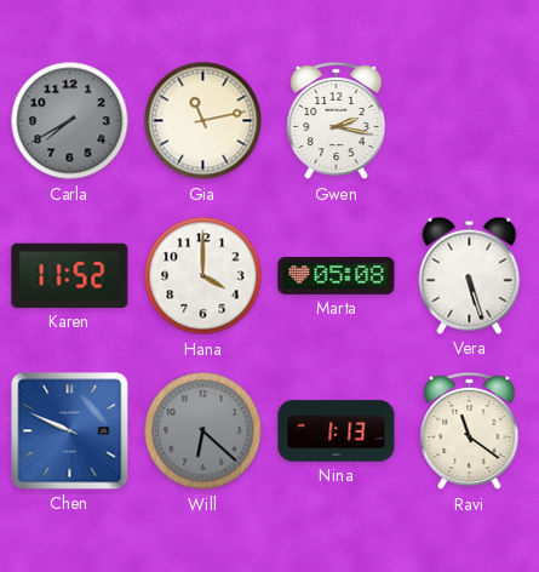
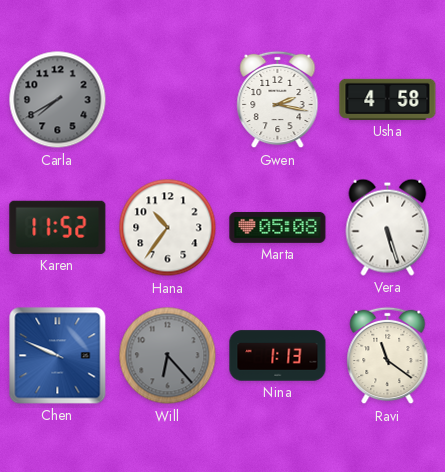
Gia: 11:13 -> none
Usha: none -> 4:58
Hana: 4:00 -> 10:36
Will: 6:22 -> 6:23
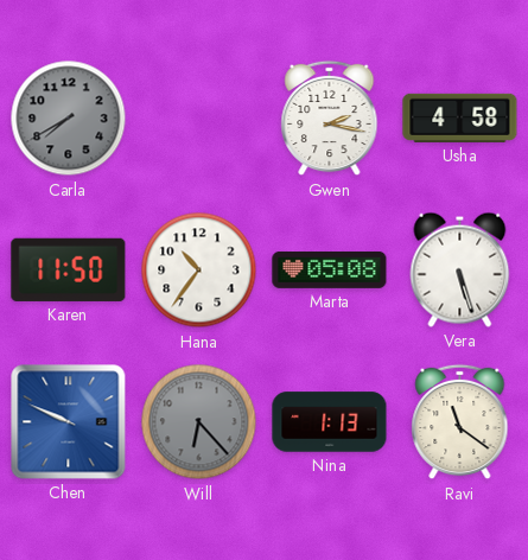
Karen: 11:52 -> 11:50
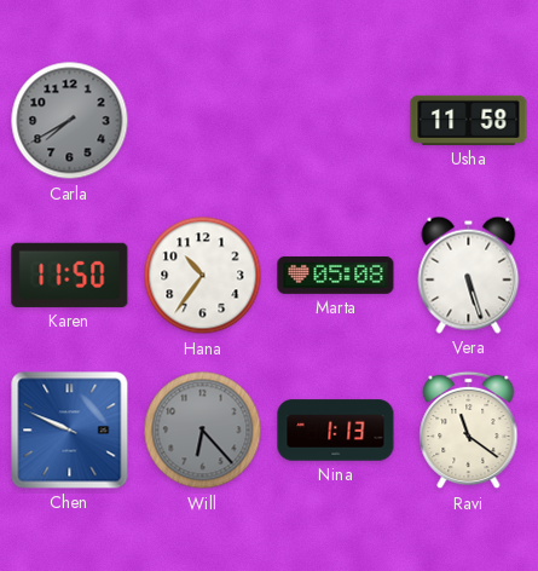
Gwen: 2:17 -> none
Usha: 4:58 -> 11:58
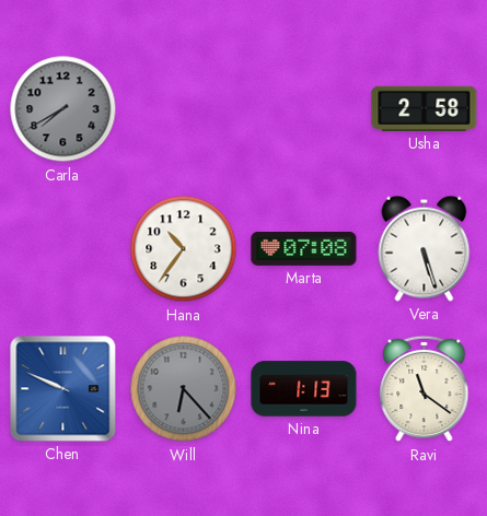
Usha: 11:58 -> 2:58
Karen: 11:50 -> none
Marta: 05:08 -> 07:08
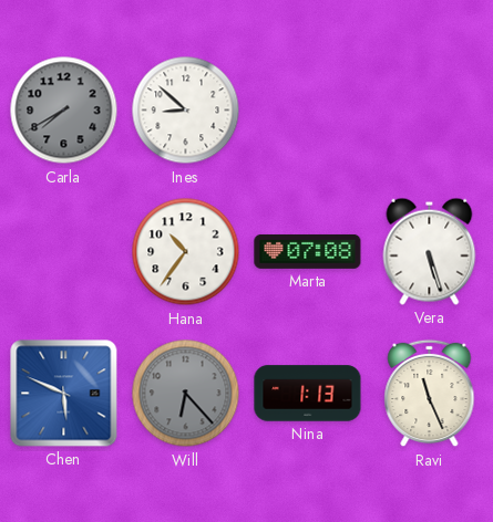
Ines: none -> 8:52
Usha: 2:58 -> none
Chen: 9:49 -> 5:49
Ravi: 11:21 -> 11:26
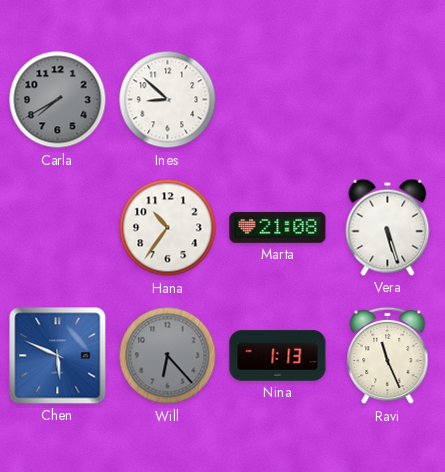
Marta: 07:08 -> 21:08
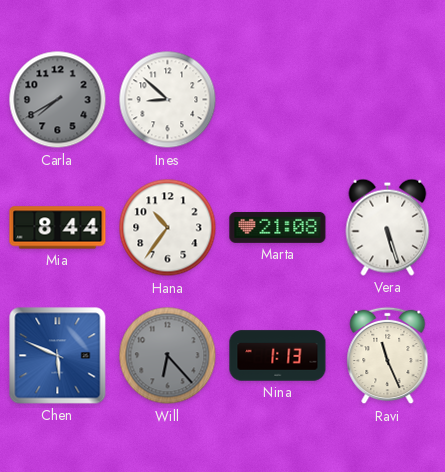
Mia: none -> 8:44
